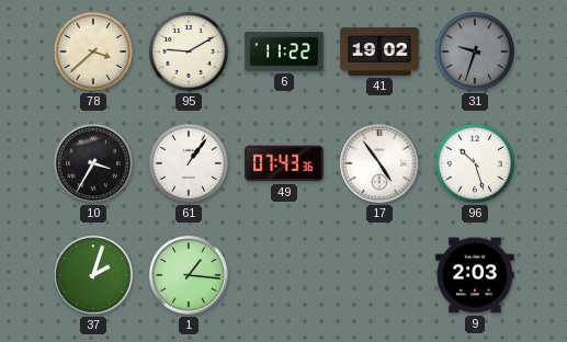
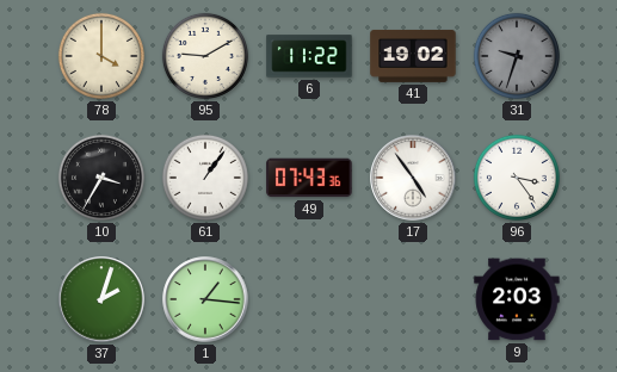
78: 3:38 -> 4:00
96: 10:27 -> 3:24
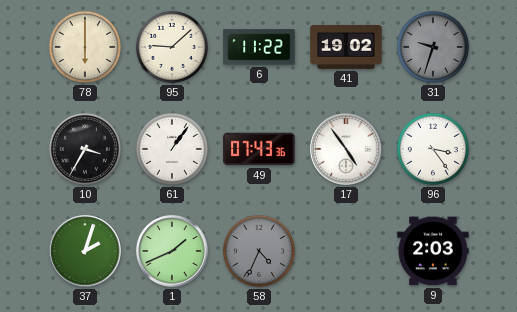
78: 4:00 -> 6:00
95: 9:10 -> 9:08
1: 1:16 -> 1:41
58: none -> 4:34
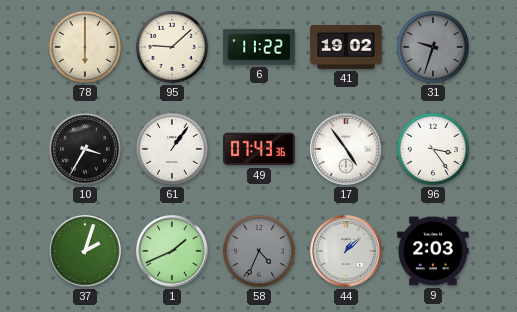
44: none -> 1:08
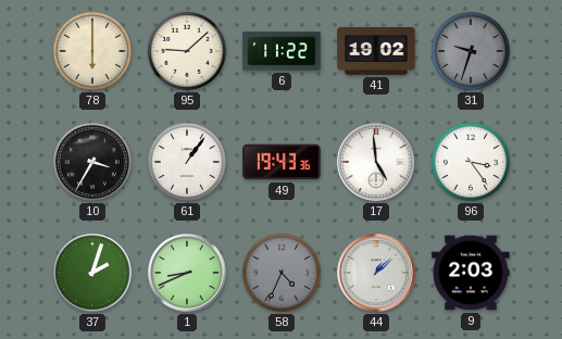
49: 07:43 -> 19:43
17: 4:54 -> 4:59
1: 1:41 -> 8:41
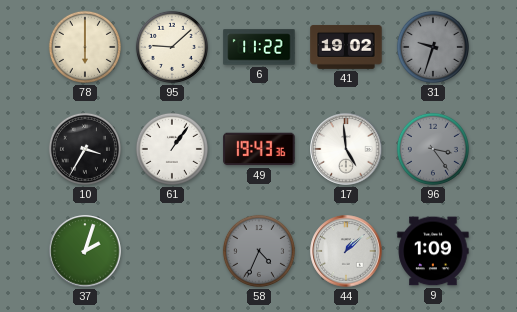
96 dial: white -> grey
1: 8:41 -> none
9: 2:03 -> 1:09
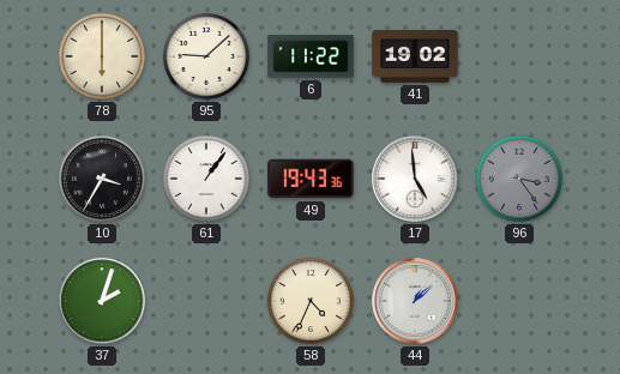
31: 9:33 -> none
58 dial: grey -> cream
9: 1:09 -> none
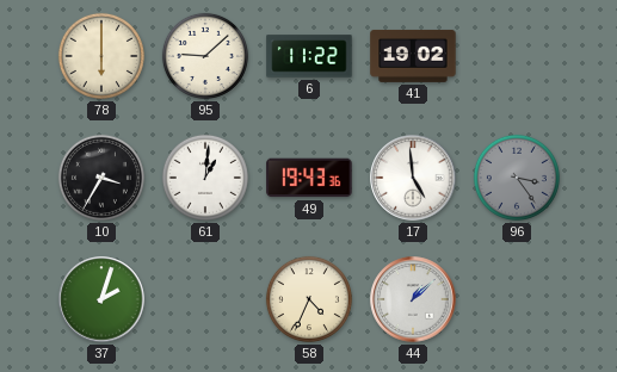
61: 1:06 -> 1:01
